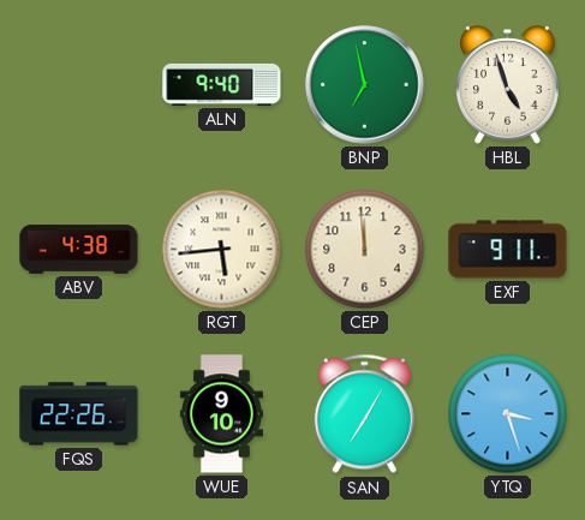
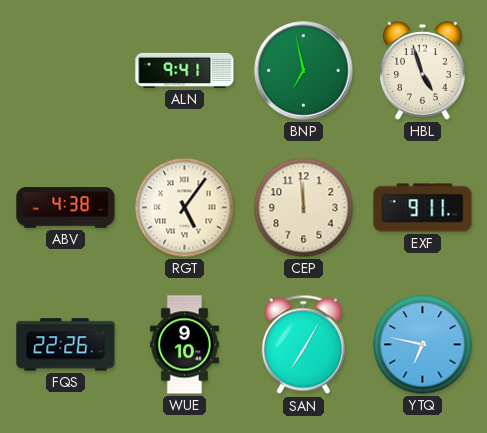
ALN: 9:40 -> 9:41
RGT: 5:44 -> 5:06
YTQ: 3:27 -> 6:47
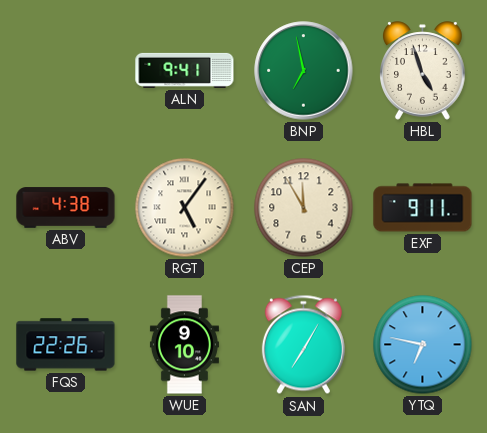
CEP: 11:59 -> 11:55
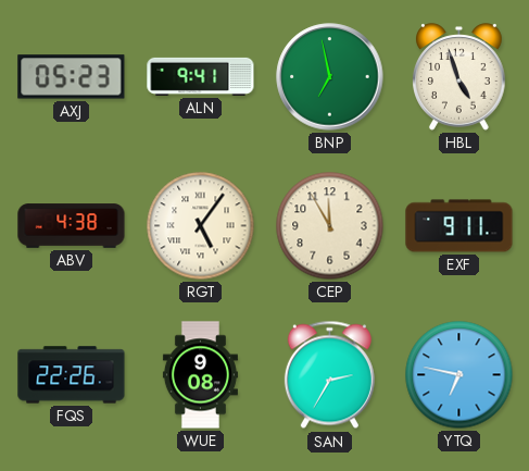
AXJ: none -> 05:23
WUE: 9:10 -> 9:08
SAN: 7:05 -> 2:35
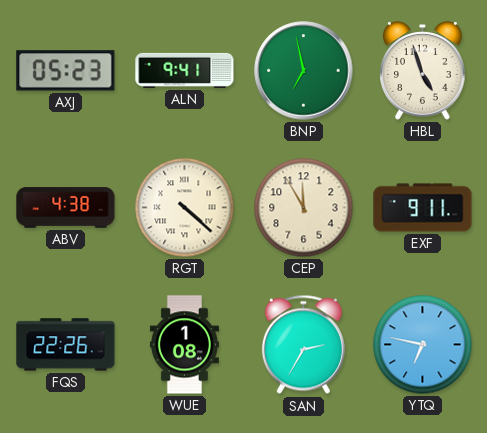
RGT: 5:06 -> 4:22
WUE: 9:08 -> 1:08
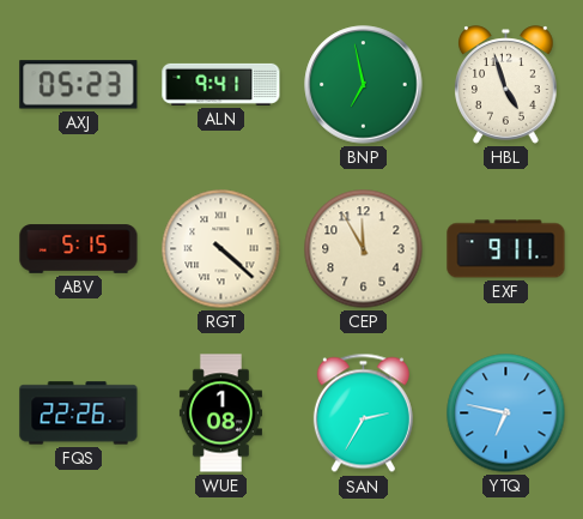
ABV: 4:38 -> 5:15
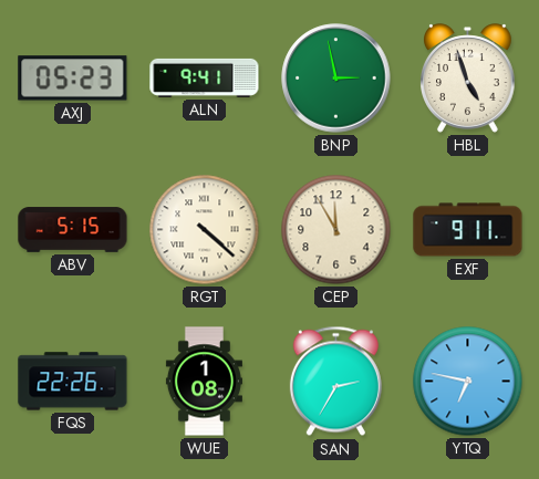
BNP: 6:58 -> 2:58
